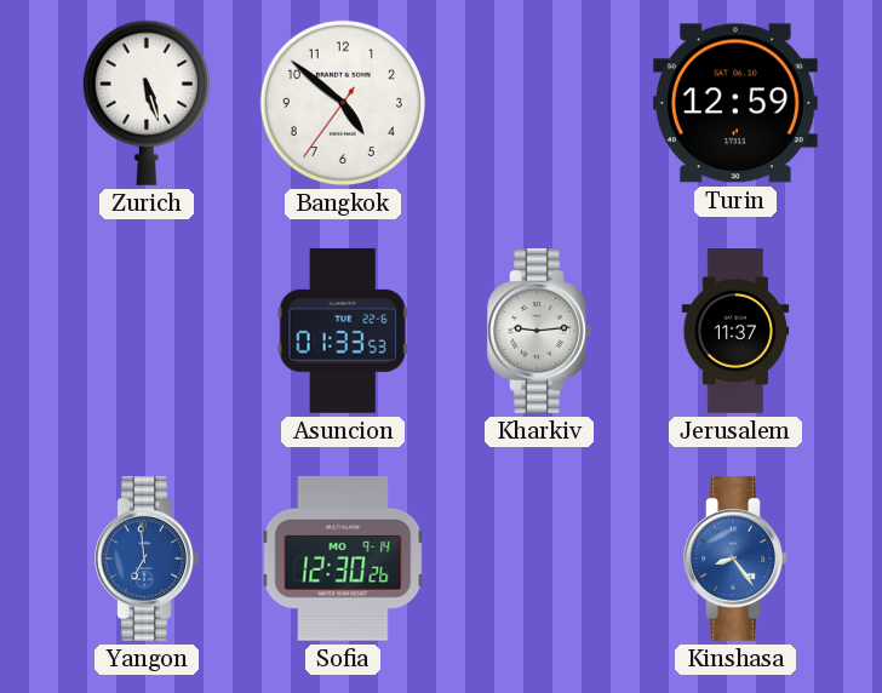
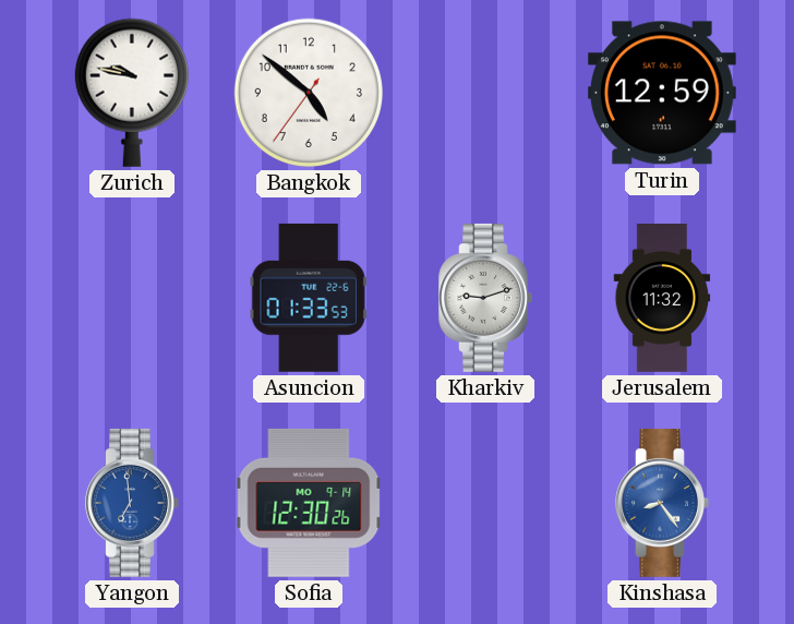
Zurich: 5:27 -> 9:47
Kharkiv: 9:14 -> 9:12
Jerusalem: 11:37 -> 11:32
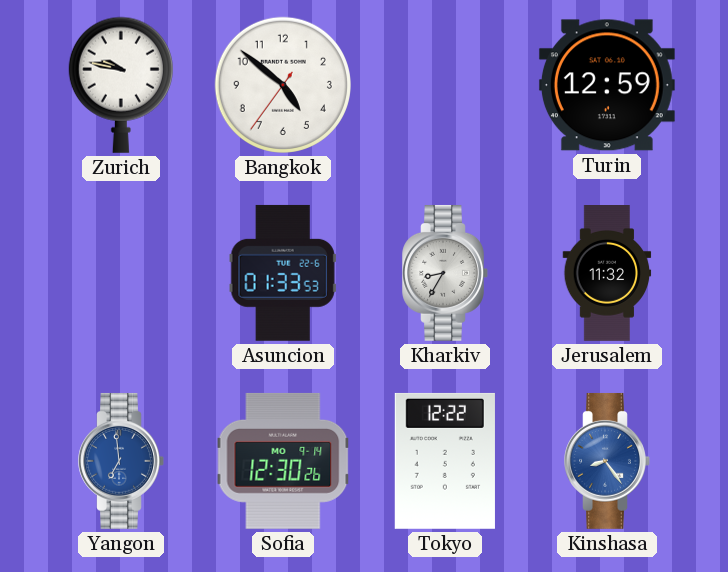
Kharkiv: 9:12 -> 8:35
Tokyo: none -> 12:22
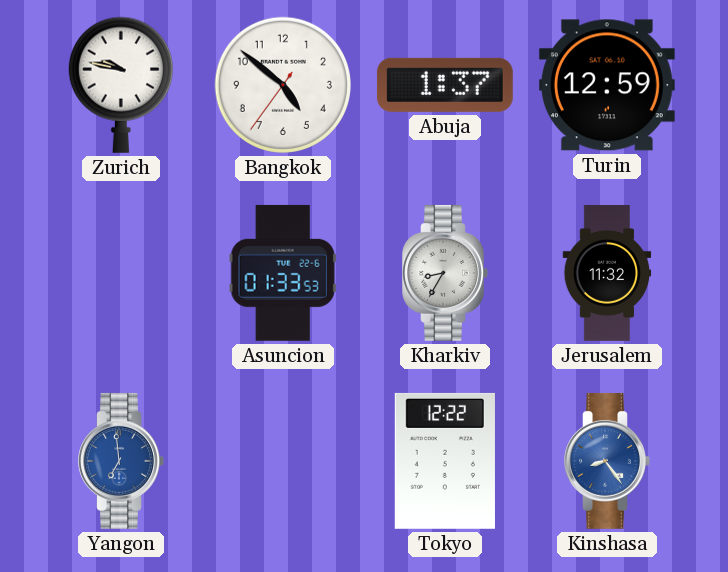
Abuja: none -> 1:37
Sofia: 12:30 -> none
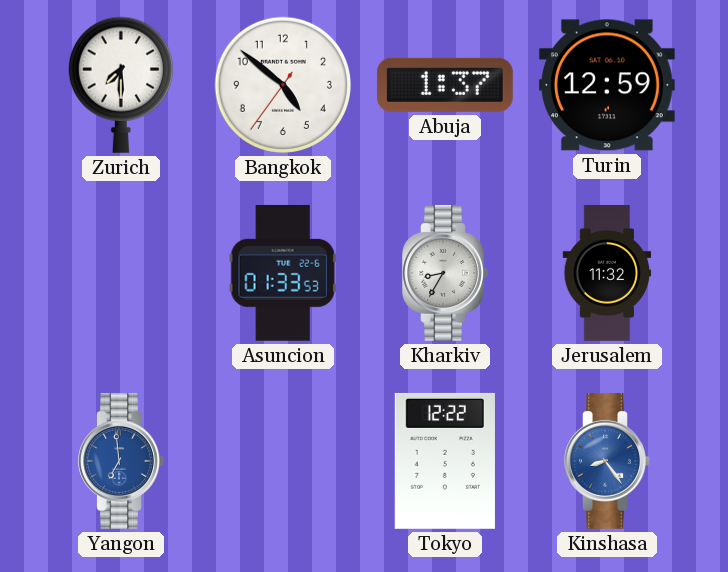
Zurich: 9:47 -> 7:30
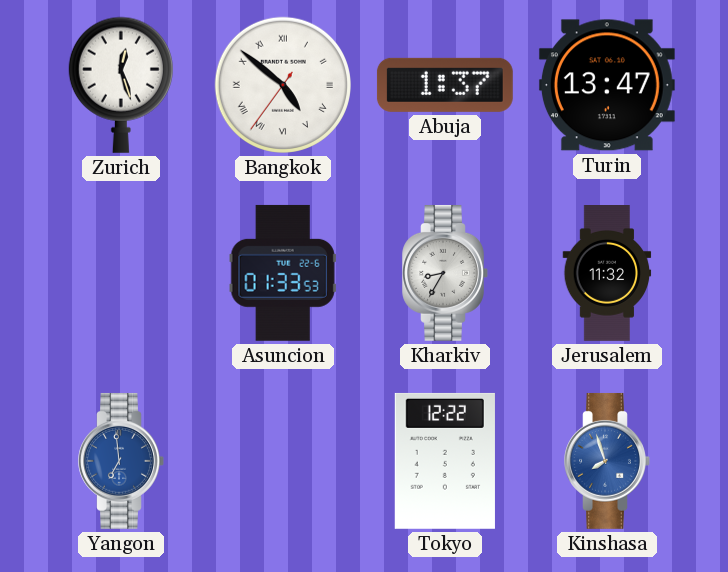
Zurich: 7:30 -> 12:27
Bangkok numerals: Arabic -> Roman
Turin: 12:59 -> 13:47
Kinshasa: 8:24 -> 7:57
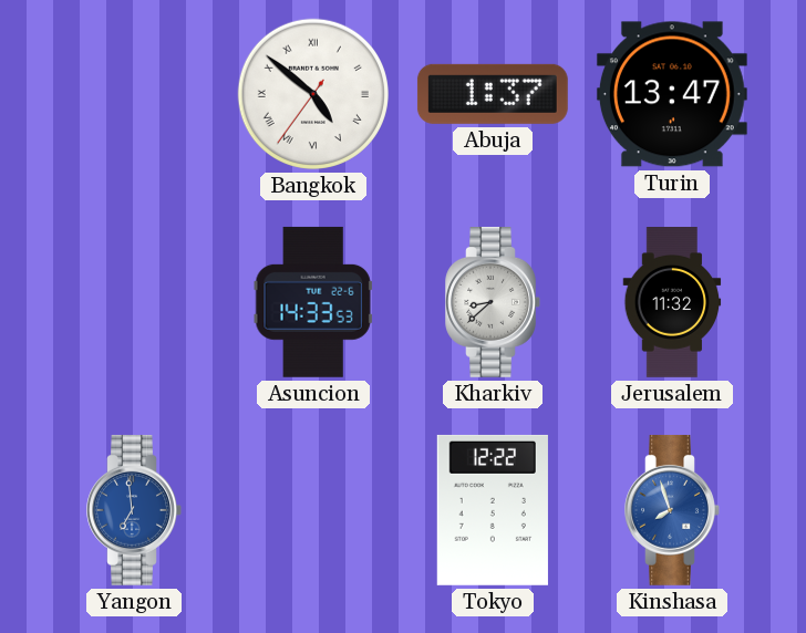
Zurich: 12:27 -> none
Asuncion: 01:33 -> 14:33
Kharkiv: 8:35 -> 8:38
